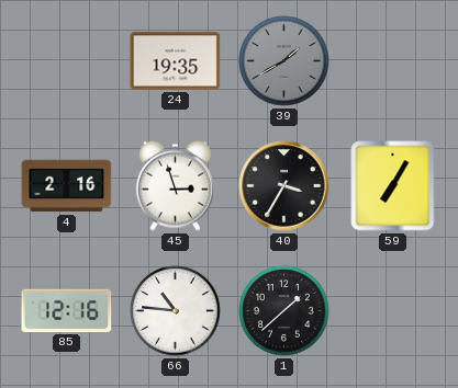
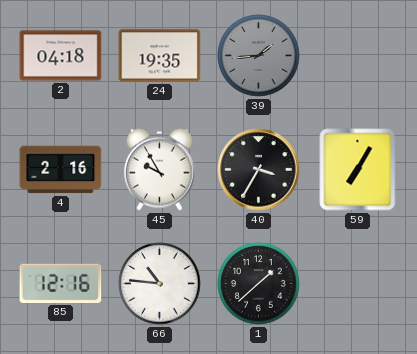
2: none -> 04:18
39: 1:40 -> 1:44
45: 2:57 -> 9:55
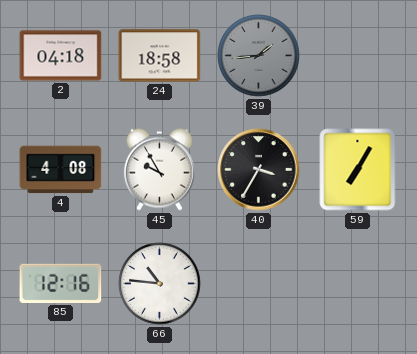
24: 19:35 -> 18:58
4: 2:16 -> 4:08
1: 1:38 -> none
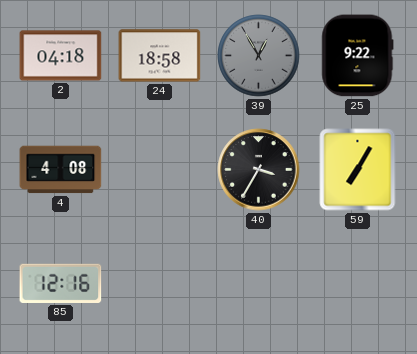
39: 1:44 -> 12:55
25: none -> 9:22
45: 9:55 -> none
66: 10:46 -> none
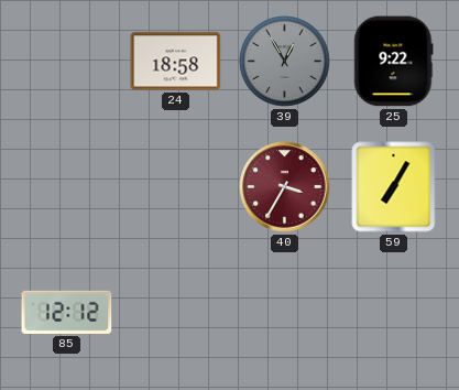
2: 04:18 -> none
4: 4:08 -> none
40 dial: black -> burgundy
85: 12:16 -> 12:12
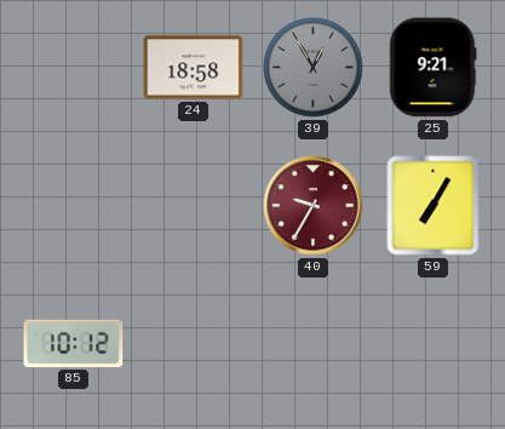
25: 9:22 -> 9:21
40: 3:35 -> 9:35
85: 12:12 -> 10:12
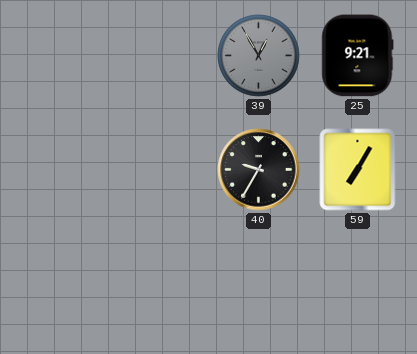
24: 18:58 -> none
40 dial: burgundy -> black
85: 10:12 -> none
